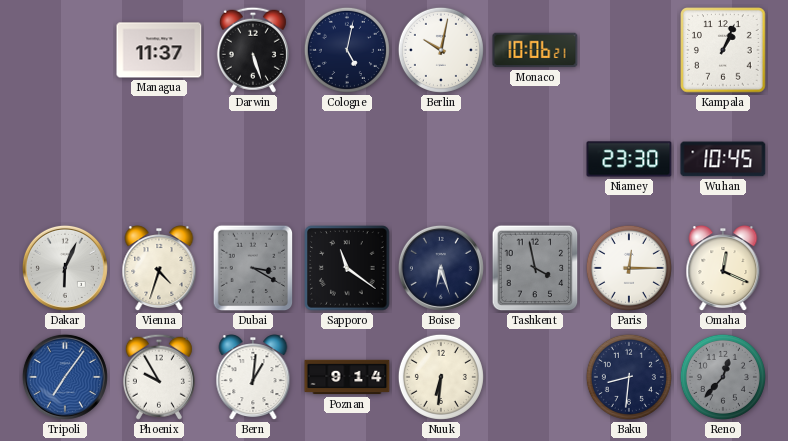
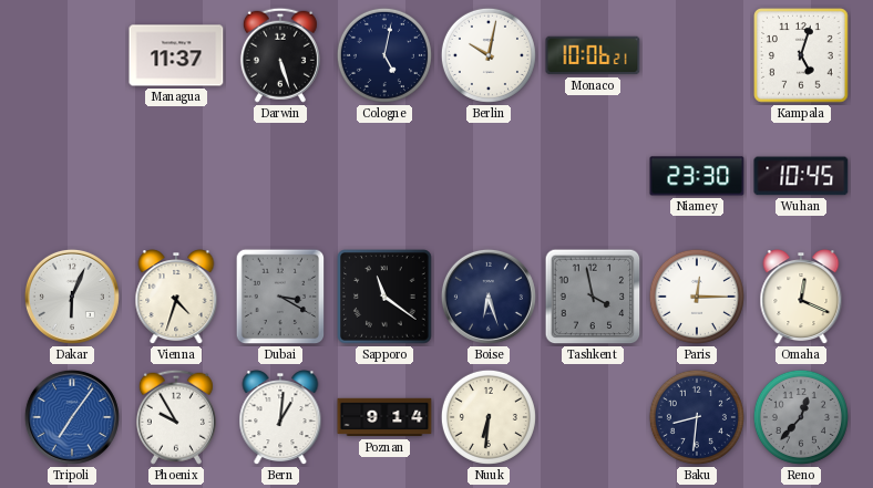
Kampala: 1:04 -> 5:03
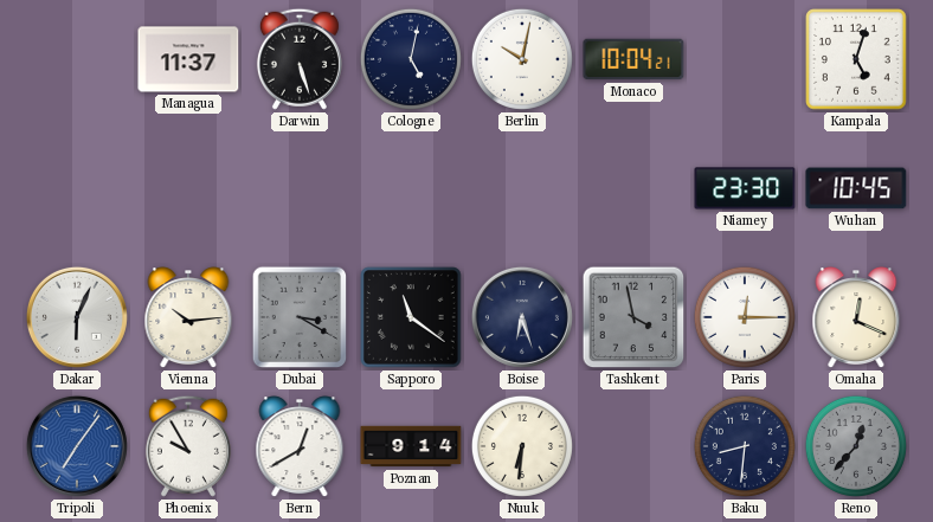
Monaco: 10:06 -> 10:04
Vienna: 4:33 -> 10:14
Bern: 1:01 -> 12:40
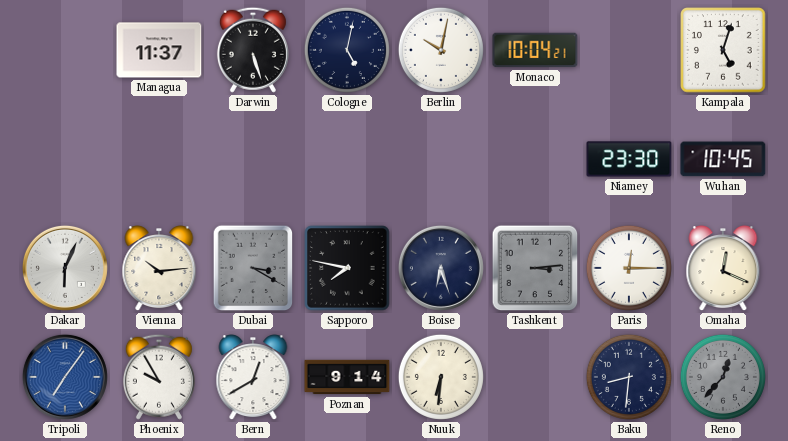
Sapporo: 11:21 -> 7:47
Tashkent: 3:58 -> 3:14
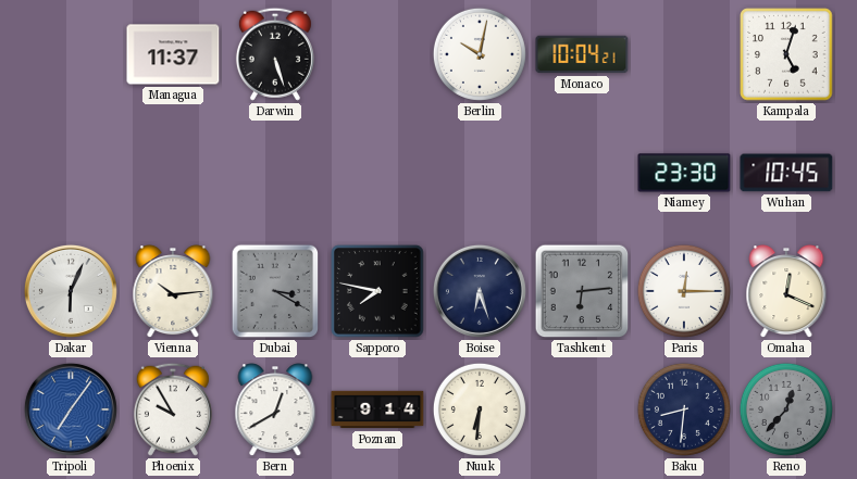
Cologne: 5:02 -> none
Tashkent: 3:14 -> 6:14
